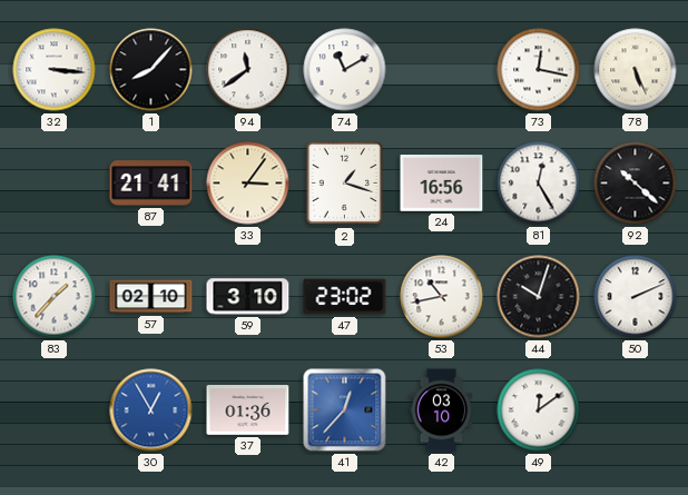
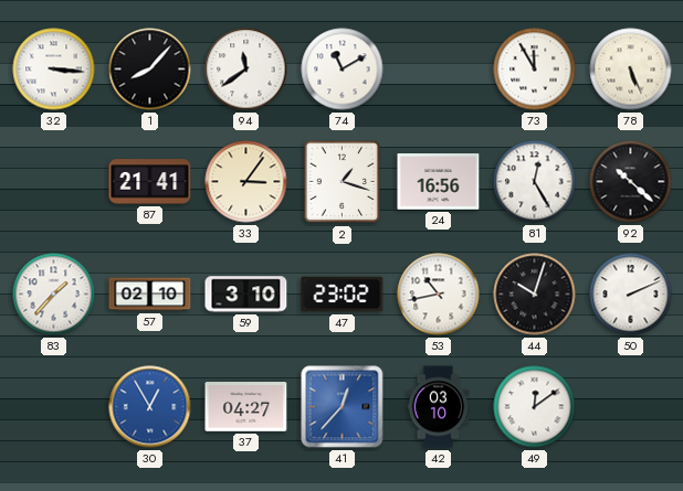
73: 12:17 -> 11:55
37: 01:36 -> 04:27
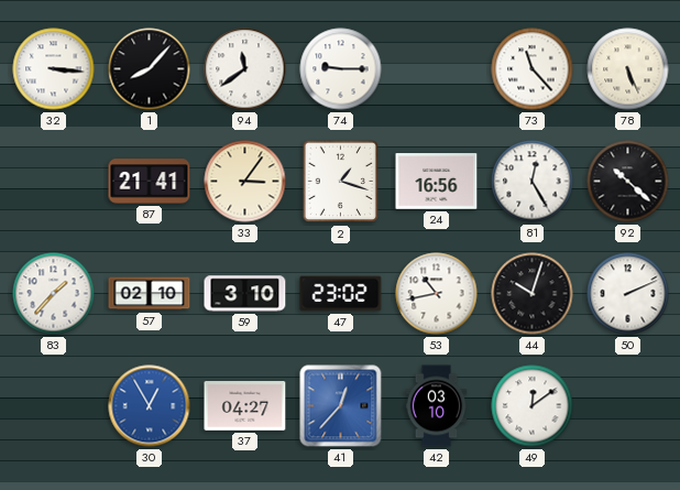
74: 11:10 -> 9:15
73: 11:55 -> 11:23
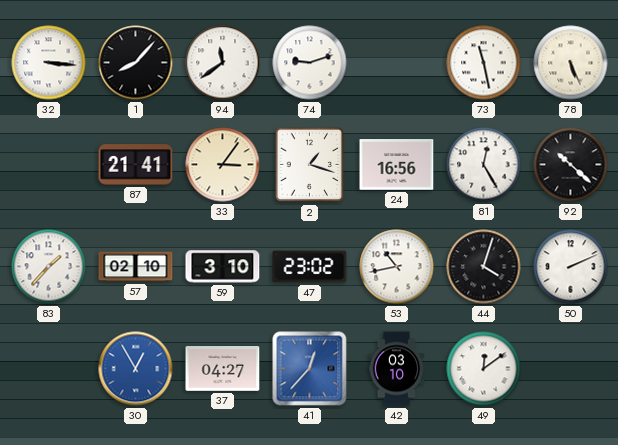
74: 9:15 -> 9:12
73: 11:23 -> 11:28
44: 10:03 -> 4:03
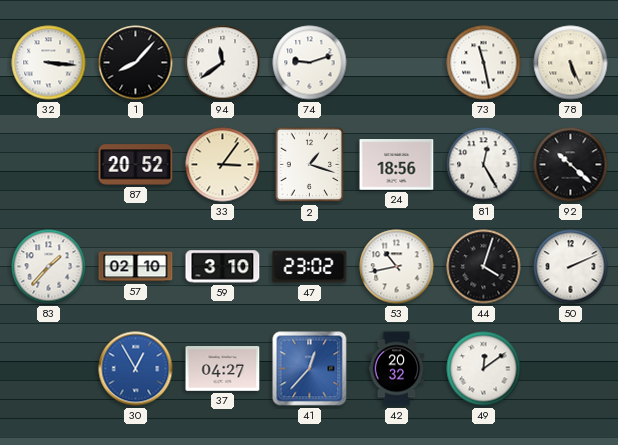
87: 21:41 -> 20:52
24: 16:56 -> 18:56
42: 03:10 -> 20:32
